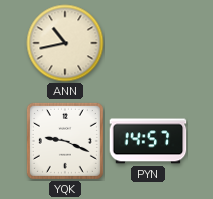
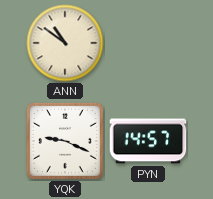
ANN: 10:43 -> 10:51
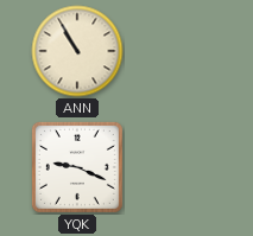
ANN: 10:51 -> 10:55
PYN: 14:57 -> none
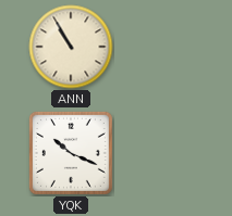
YQK: 9:19 -> 10:19
